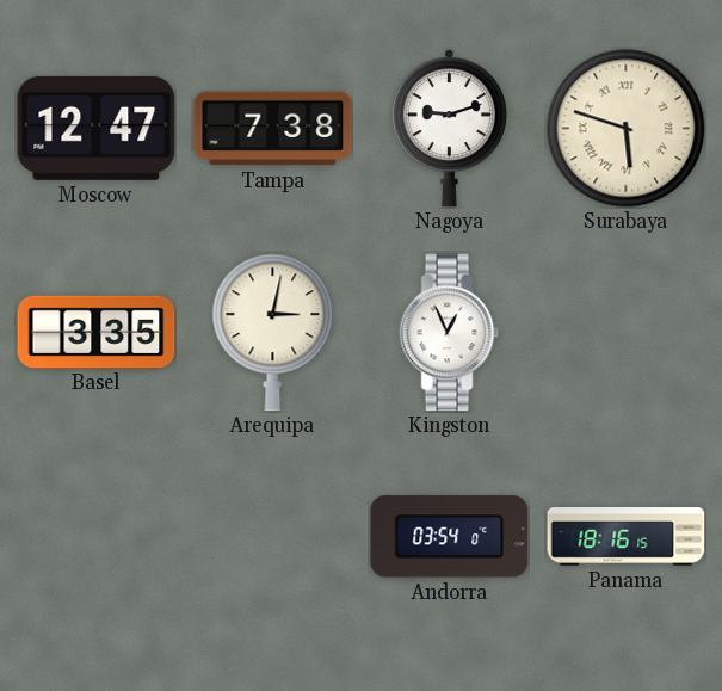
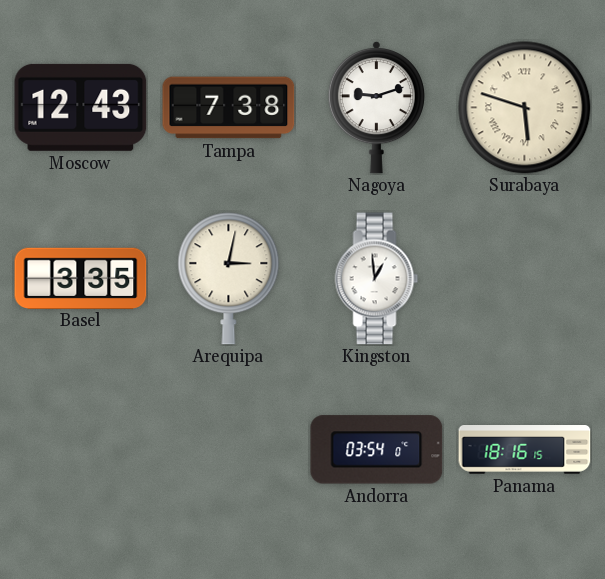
Moscow: 12:47 -> 12:43
Kingston: 12:56 -> 12:59
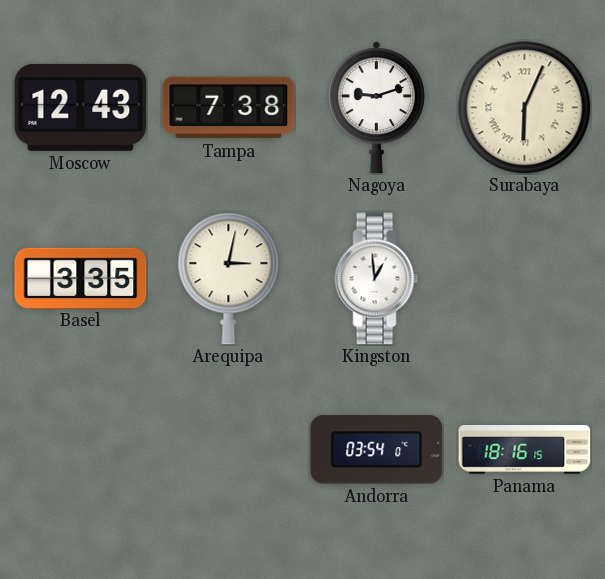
Surabaya: 5:48 -> 6:04
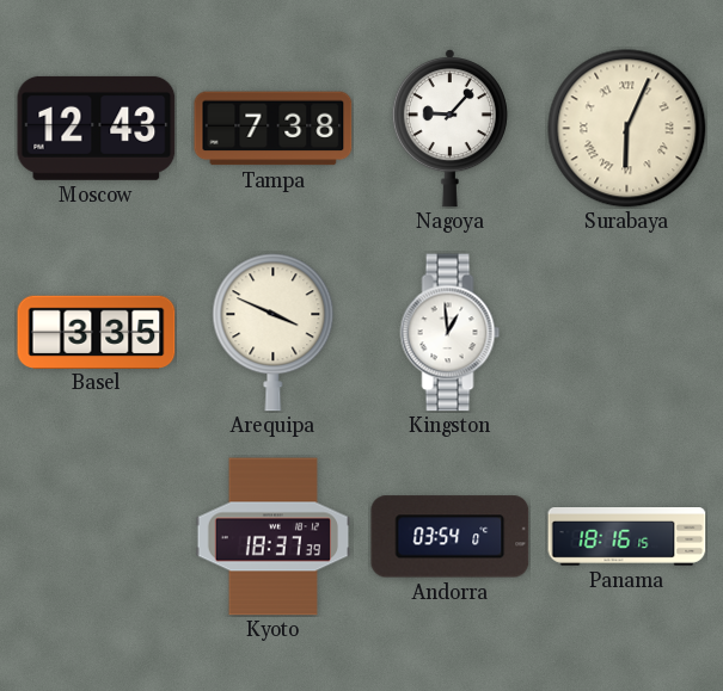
Nagoya: 9:12 -> 9:07
Arequipa: 3:02 -> 3:49
Kyoto: none -> 18:37
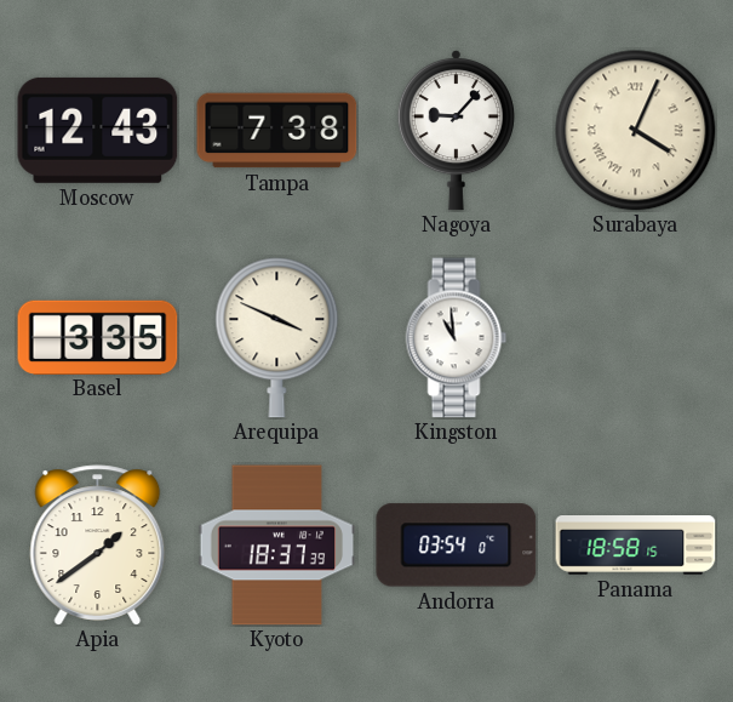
Surabaya: 6:04 -> 4:04
Kingston: 12:59 -> 10:59
Apia: none -> 1:39
Panama: 18:16 -> 18:58
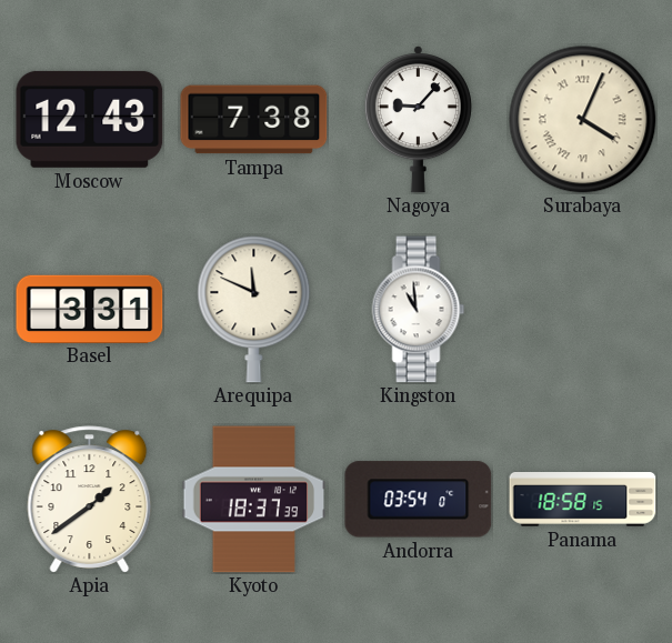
Basel: 3:35 -> 3:31
Arequipa: 3:49 -> 11:49
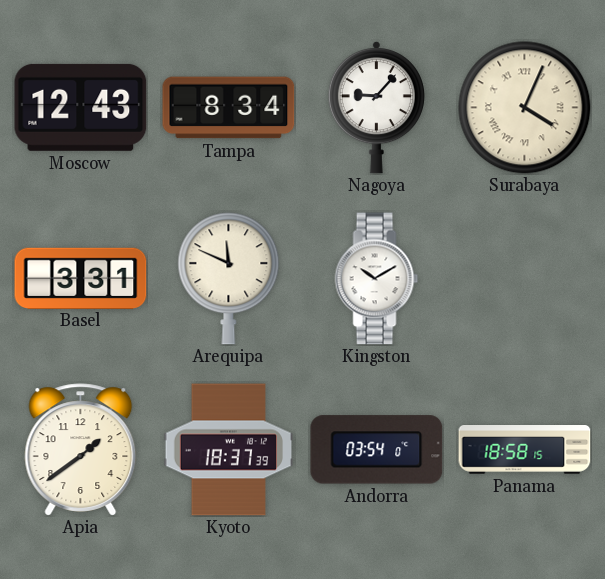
Tampa: 7:38 -> 8:34
Kingston: 10:59 -> 10:10
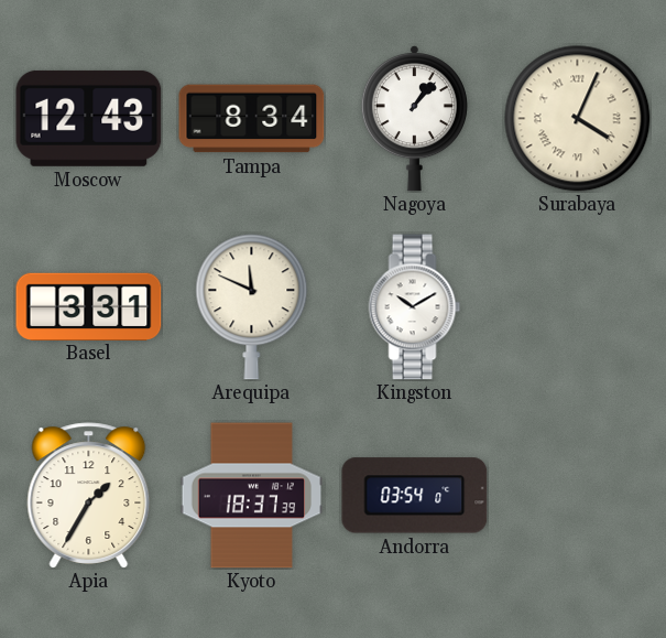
Nagoya: 9:07 -> 1:07
Apia: 1:39 -> 1:35
Panama: 18:58 -> none
